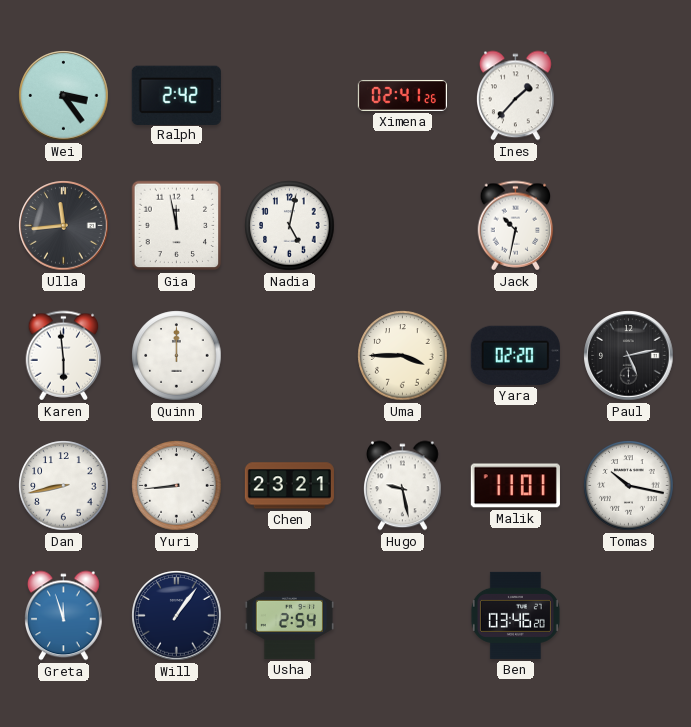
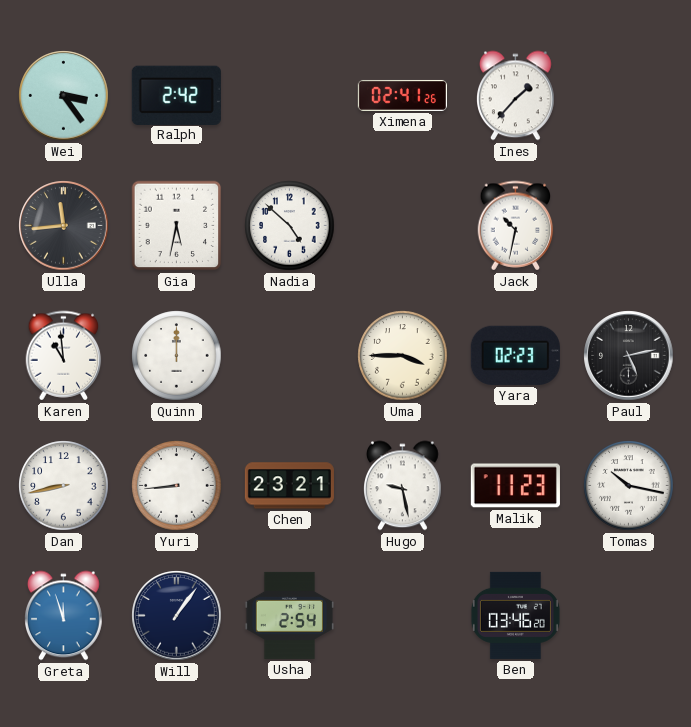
Gia: 11:58 -> 5:32
Nadia: 5:02 -> 4:52
Karen: 5:59 -> 10:59
Yara: 02:20 -> 02:23
Malik: 11:01 -> 11:23
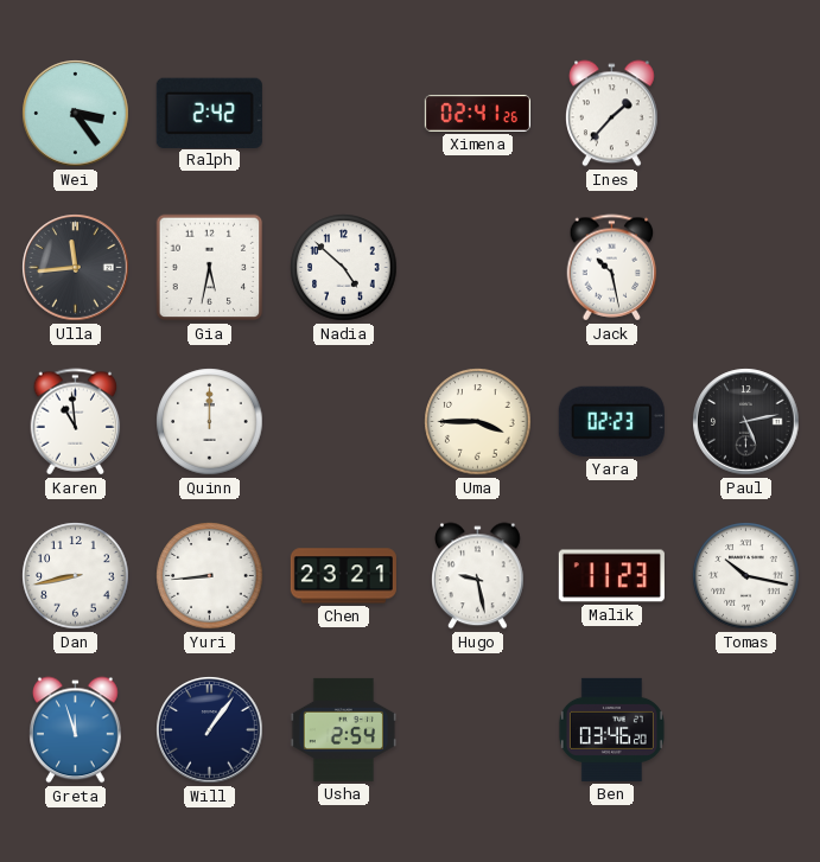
Jack: 10:32 -> 10:28
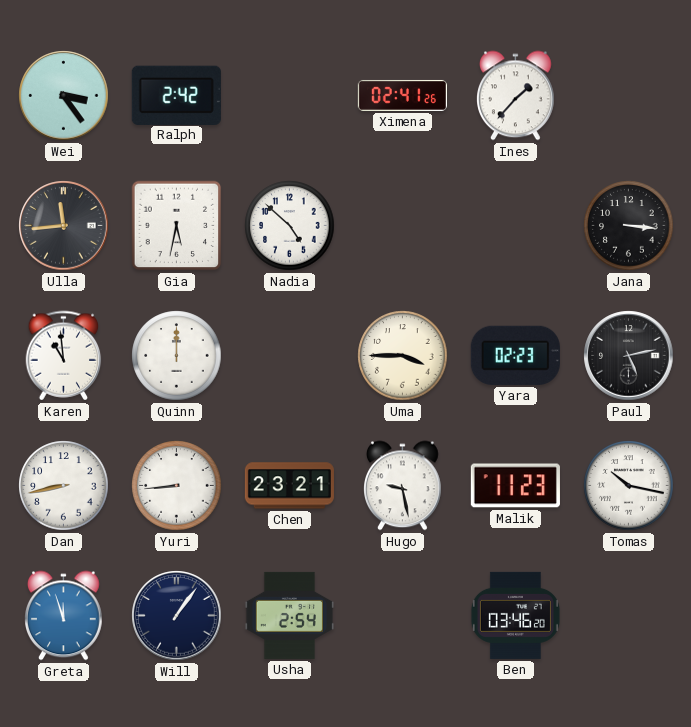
Jack: 10:28 -> none
Jana: none -> 3:16
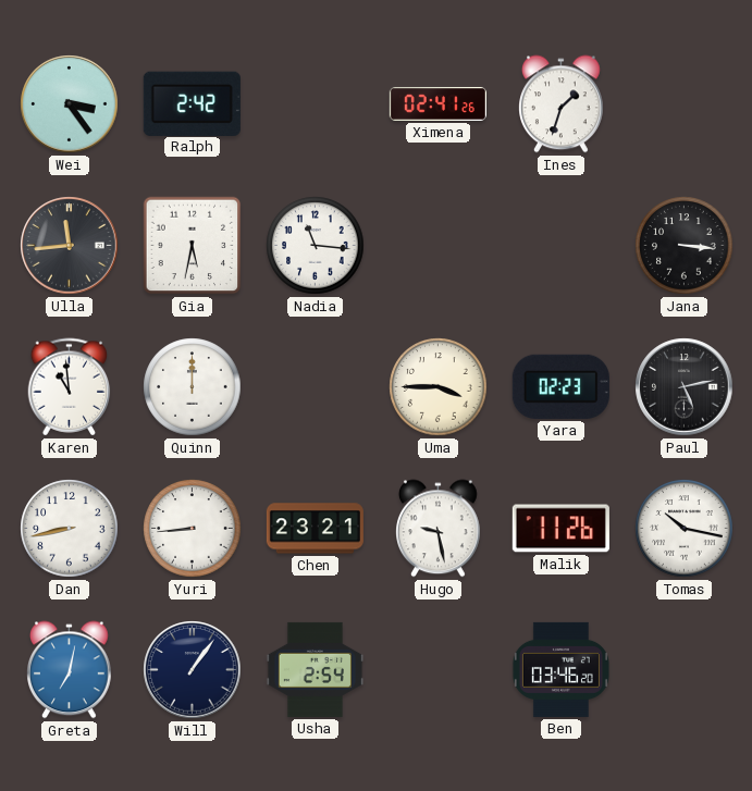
Ines: 1:37 -> 1:33
Nadia: 4:52 -> 11:16
Malik: 11:23 -> 11:26
Greta: 11:57 -> 7:02
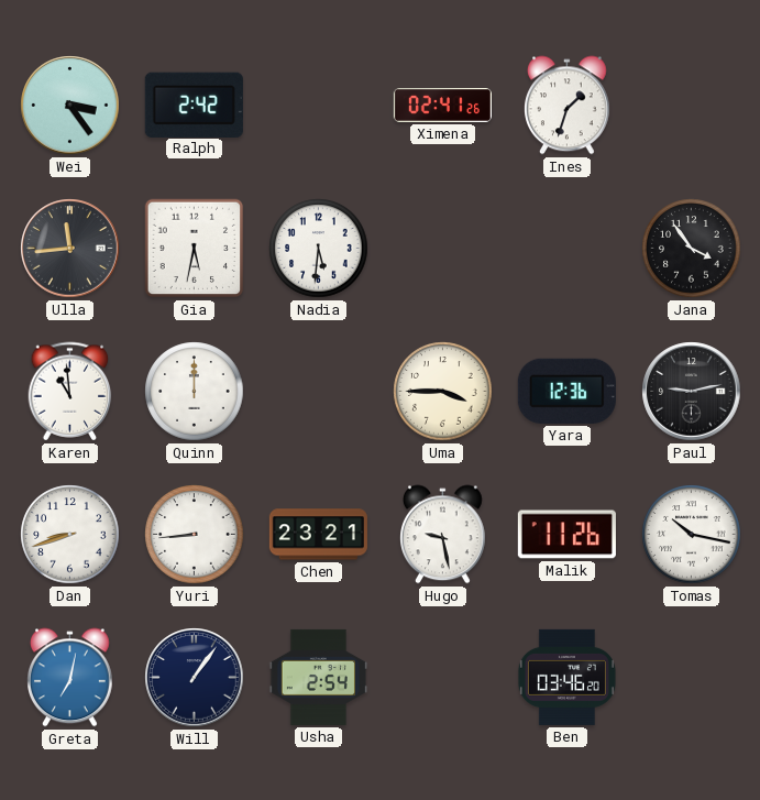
Nadia: 11:16 -> 5:31
Jana: 3:16 -> 3:54
Yara: 02:23 -> 12:36
Paul: 5:13 -> 9:13
Dan: 8:43 -> 8:42
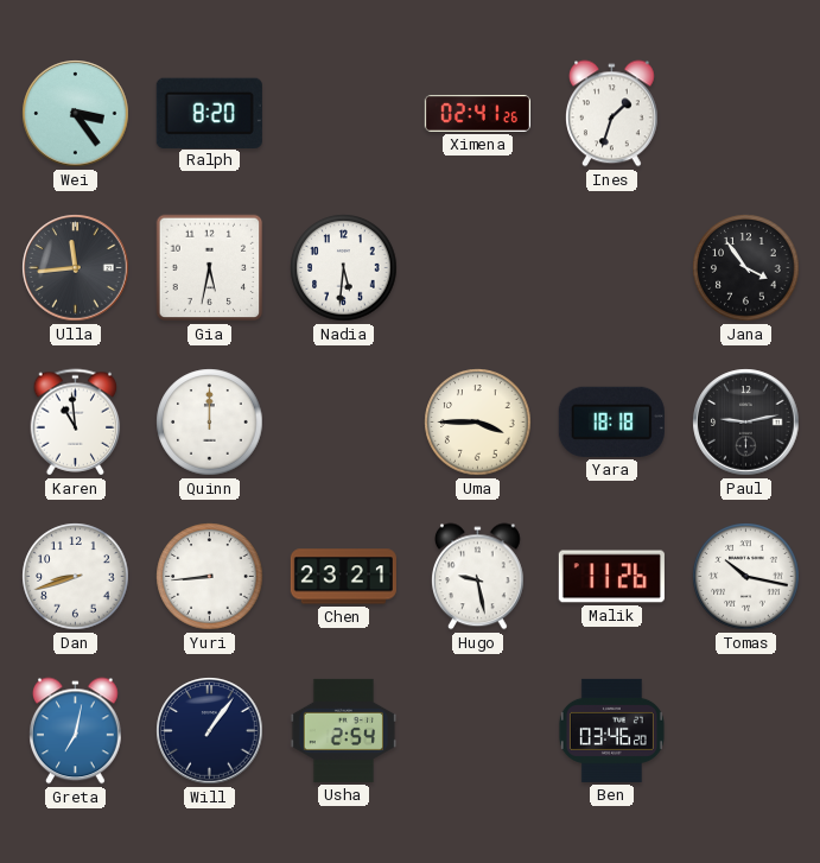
Ralph: 2:42 -> 8:20
Yara: 12:36 -> 18:18
